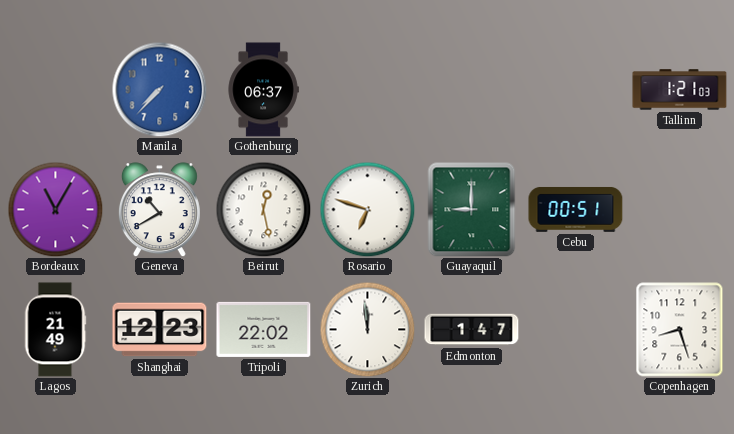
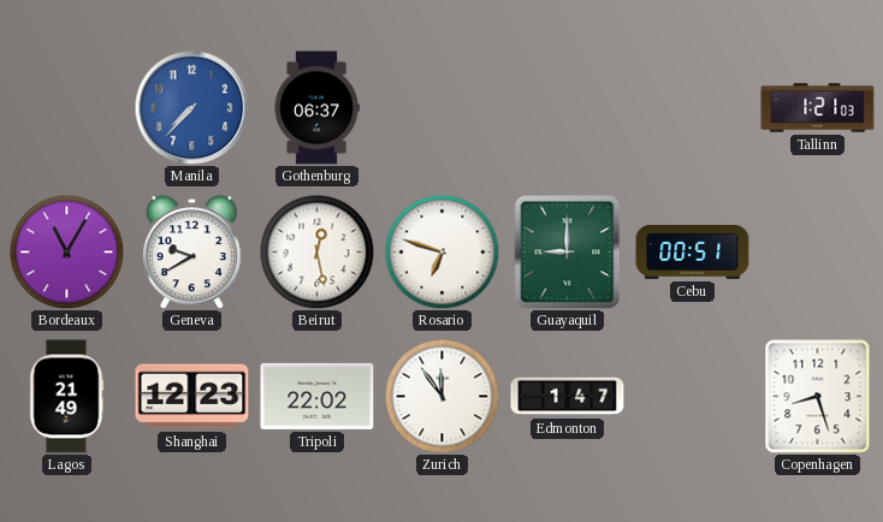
Geneva: 10:40 -> 9:40
Zurich: 11:59 -> 11:54
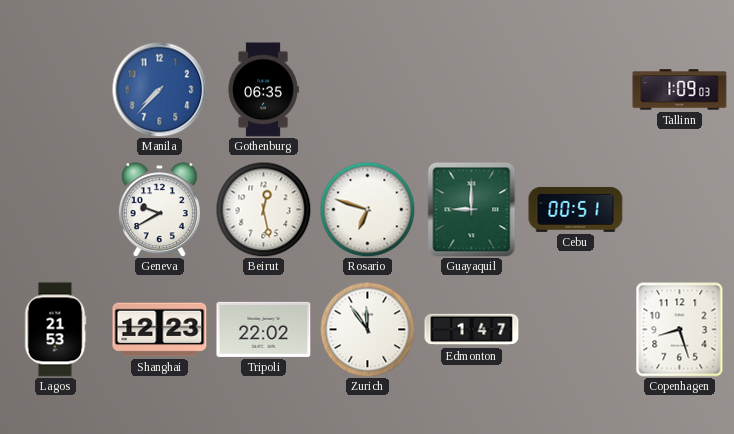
Gothenburg: 06:37 -> 06:35
Tallinn: 1:21 -> 1:09
Bordeaux: 11:05 -> none
Lagos: 21:49 -> 21:53
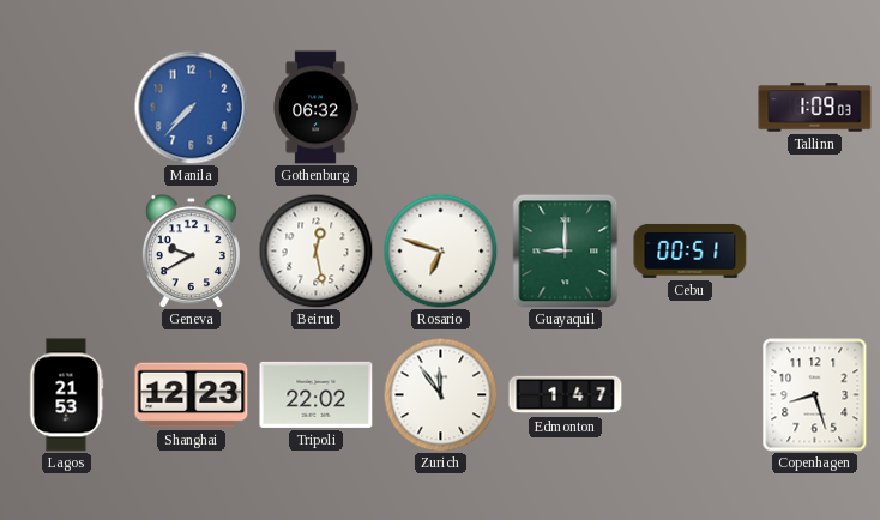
Gothenburg: 06:35 -> 06:32
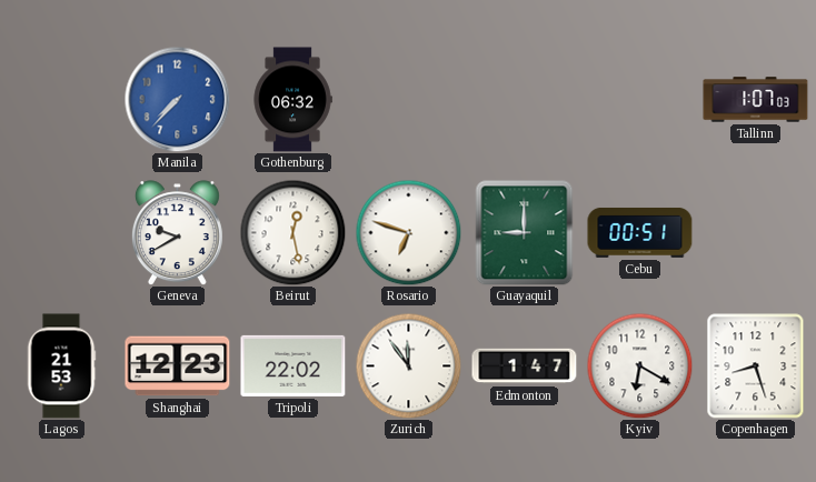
Tallinn: 1:09 -> 1:07
Kyiv: none -> 6:20
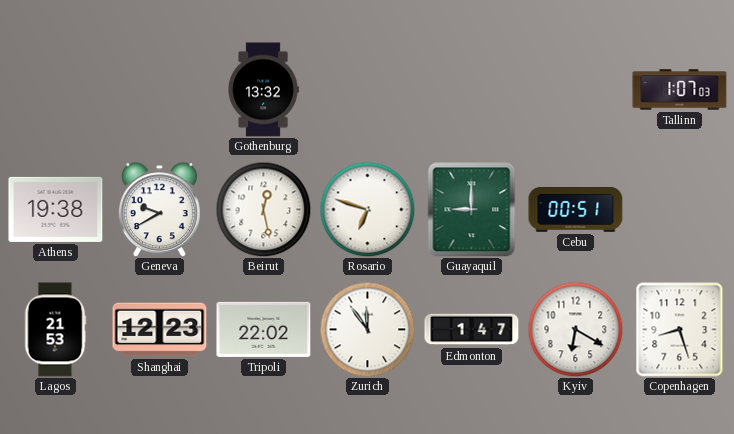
Manila: 7:37 -> none
Gothenburg: 06:32 -> 13:32
Athens: none -> 19:38
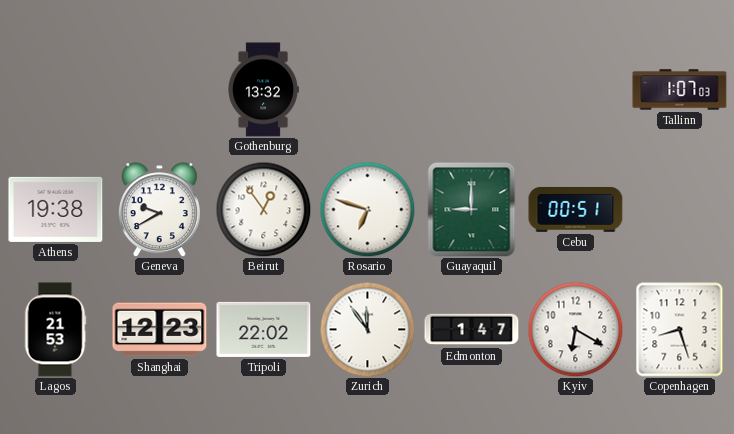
Beirut: 12:28 -> 12:54
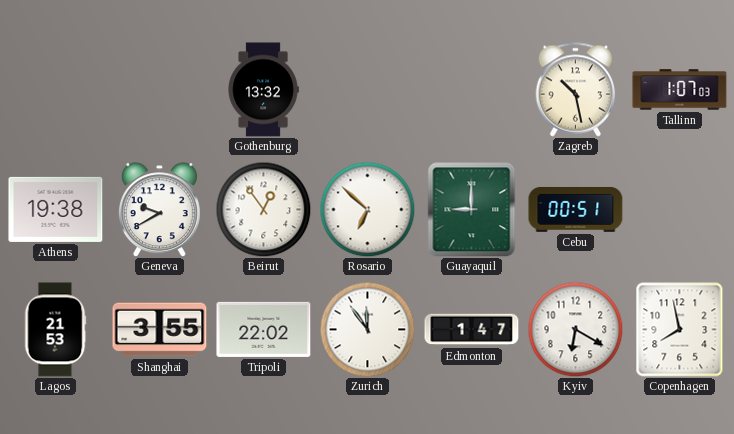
Zagreb: none -> 10:28
Rosario: 6:48 -> 6:52
Shanghai: 12:23 -> 3:55
Copenhagen: 8:27 -> 7:58
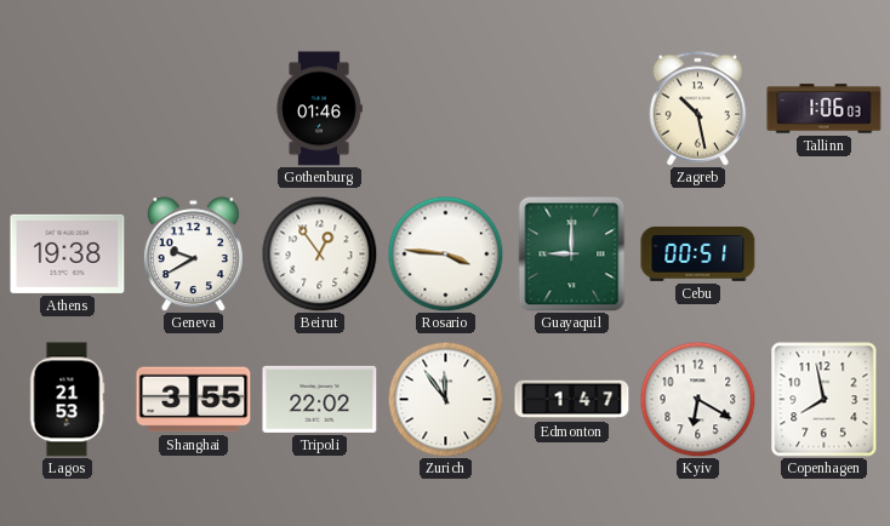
Gothenburg: 13:32 -> 01:46
Tallinn: 1:07 -> 1:06
Rosario: 6:52 -> 3:46
